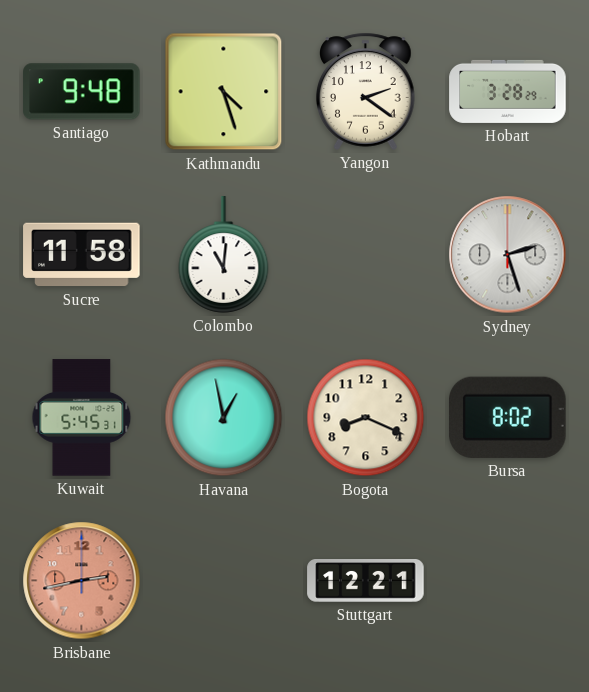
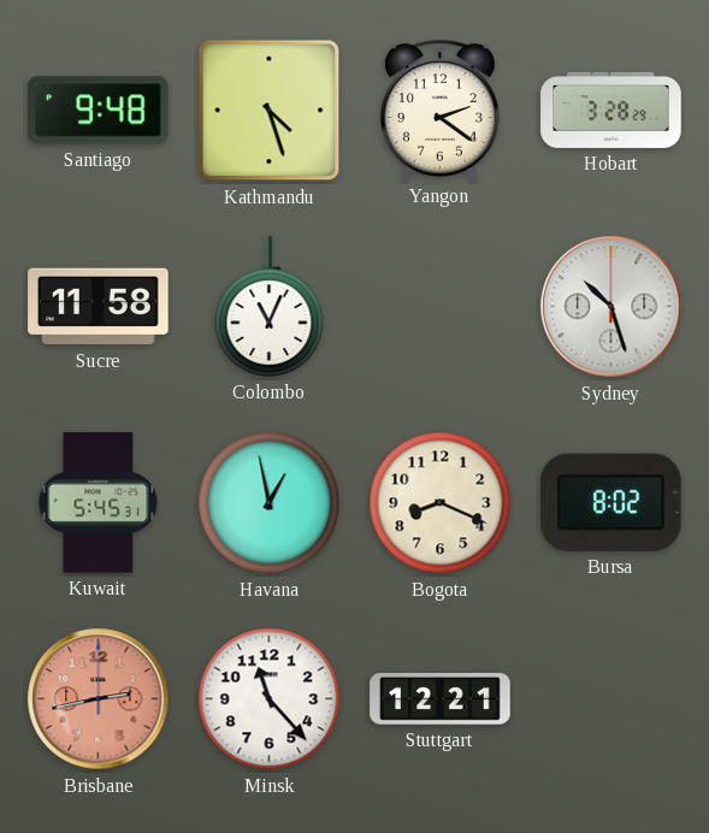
Colombo: 11:01 -> 11:04
Sydney: 2:27 -> 10:27
Minsk: none -> 11:23
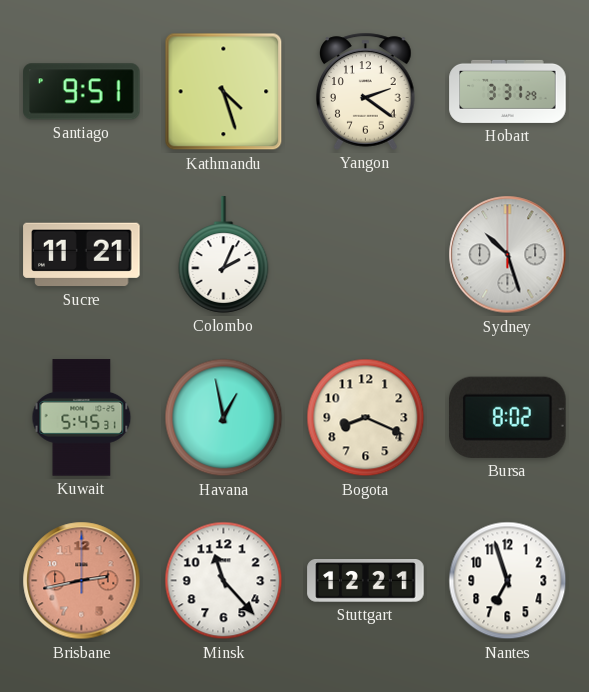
Santiago: 9:48 -> 9:51
Hobart: 3:28 -> 3:31
Sucre: 11:58 -> 11:21
Colombo: 11:04 -> 2:04
Nantes: none -> 6:57
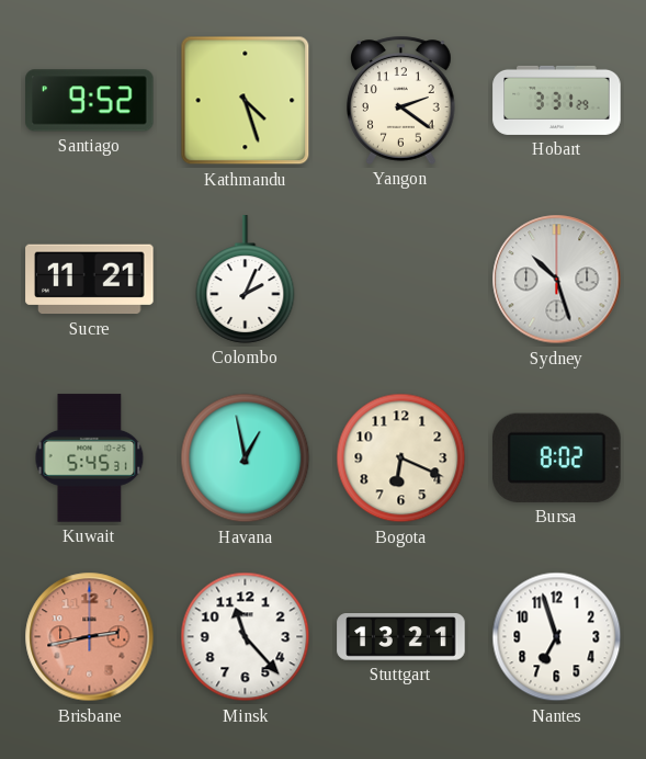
Santiago: 9:51 -> 9:52
Bogota: 8:19 -> 6:19
Stuttgart: 12:21 -> 13:21
